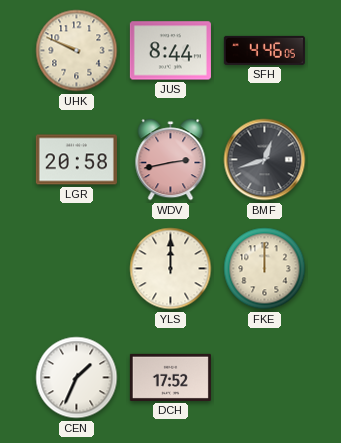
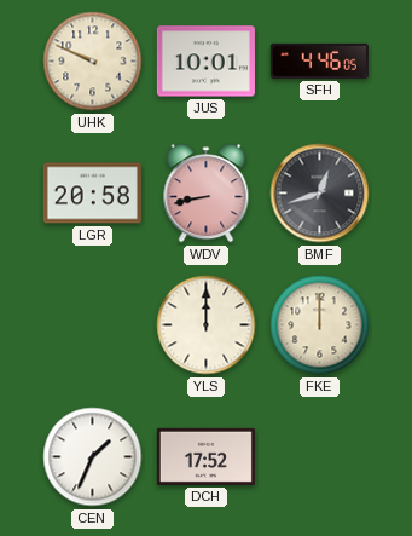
JUS: 8:44 -> 10:01
WDV: 2:43 -> 8:43
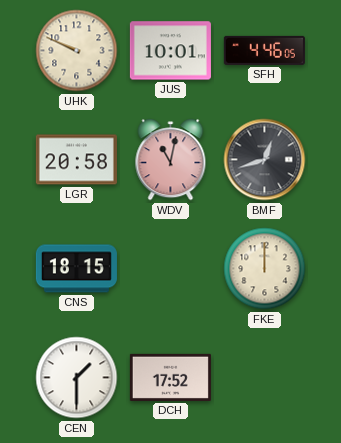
WDV: 8:43 -> 11:02
CNS: none -> 18:15
YLS: 12:00 -> none
CEN: 1:34 -> 1:30
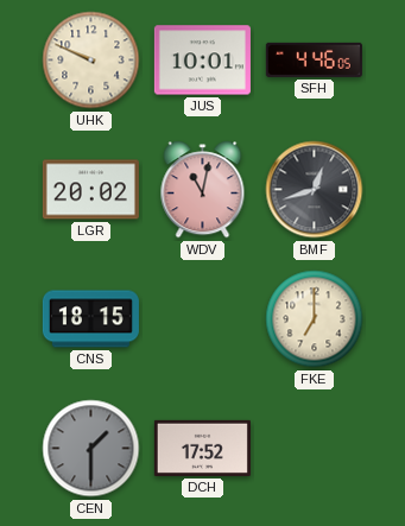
LGR: 20:58 -> 20:02
FKE: 12:00 -> 7:00
CEN dial: white -> grey
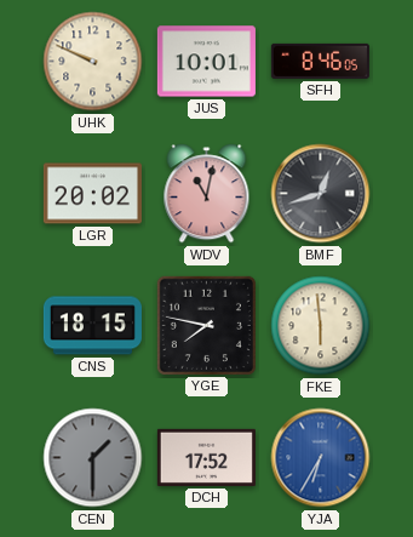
SFH: 4:46 -> 8:46
YGE: none -> 7:47
FKE: 7:00 -> 5:59
YJA: none -> 6:35
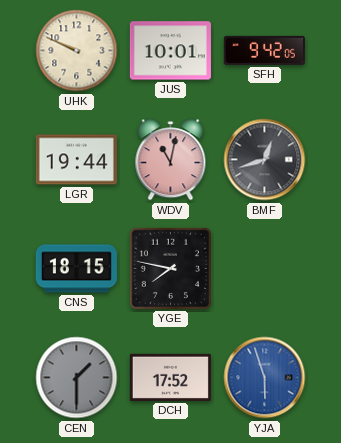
SFH: 8:46 -> 9:42
LGR: 20:02 -> 19:44
FKE: 5:59 -> none
YJA: 6:35 -> 5:57
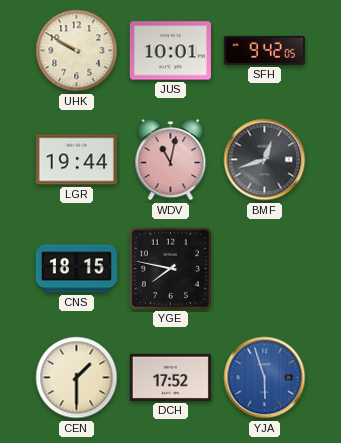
UHK: 9:49 -> 9:50
CEN dial: grey -> cream
